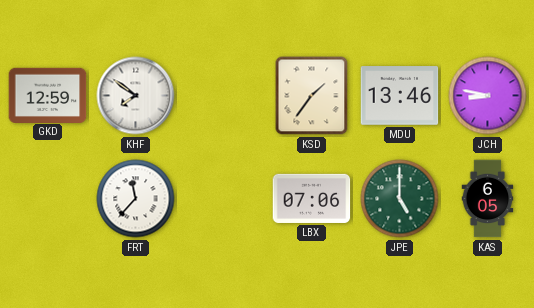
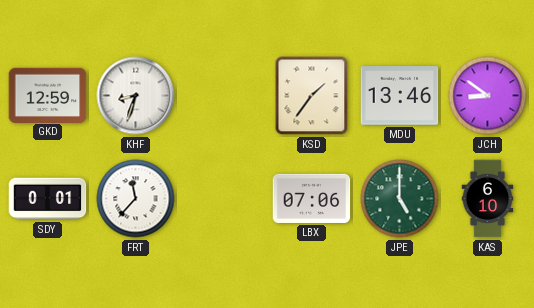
KHF: 7:51 -> 8:33
JCH: 8:47 -> 8:51
SDY: none -> 0:01
KAS: 6:05 -> 6:10
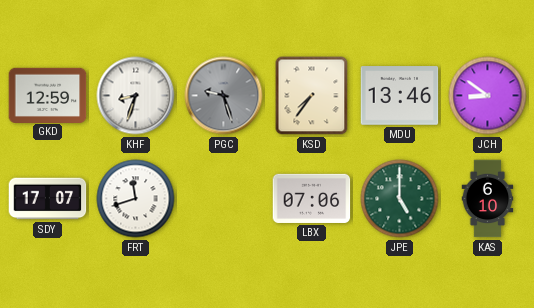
PGC: none -> 9:27
KSD: 1:36 -> 7:36
SDY: 0:01 -> 17:07
FRT: 11:37 -> 11:42
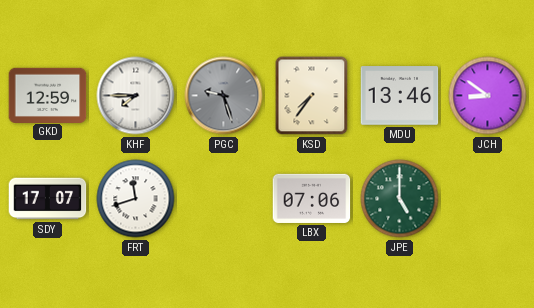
KHF: 8:33 -> 7:45
KAS: 6:10 -> none
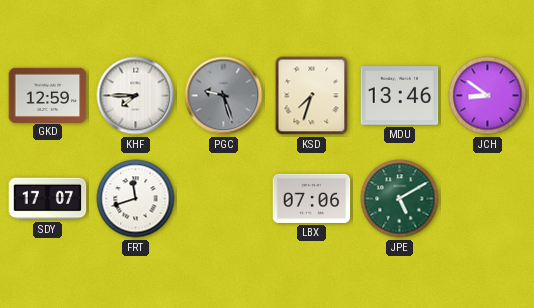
KSD: 7:36 -> 7:33
JPE: 5:00 -> 5:10
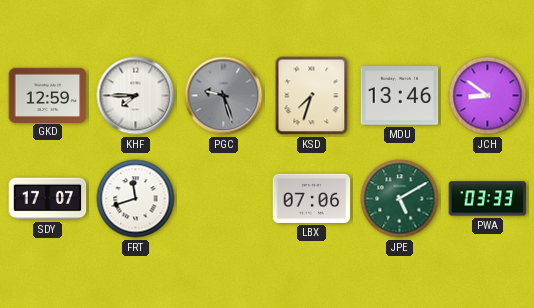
PWA: none -> 03:33
